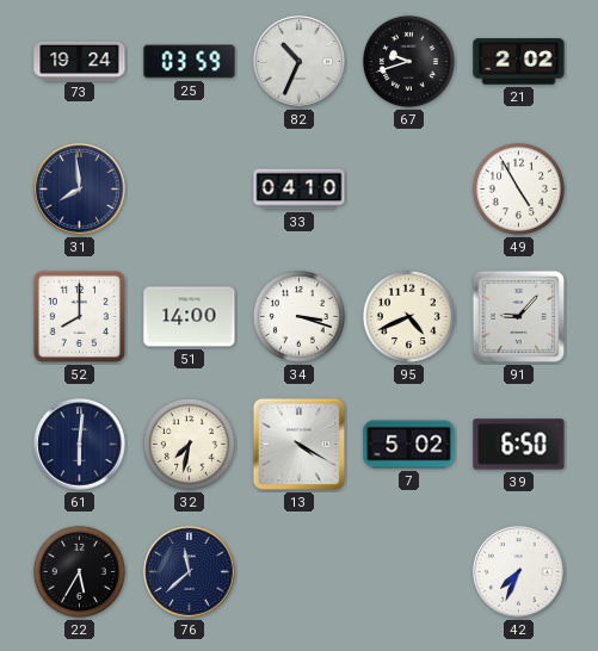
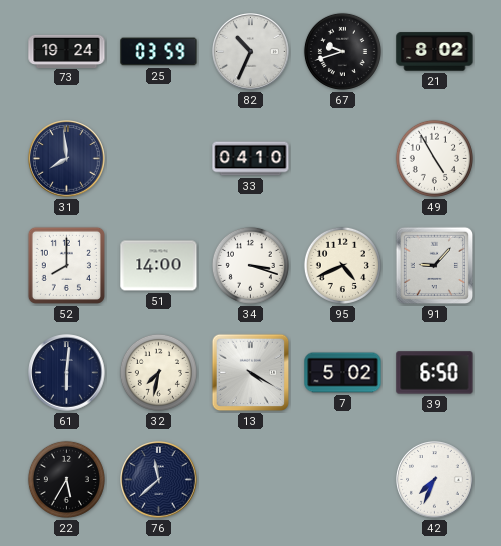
21: 2:02 -> 8:02
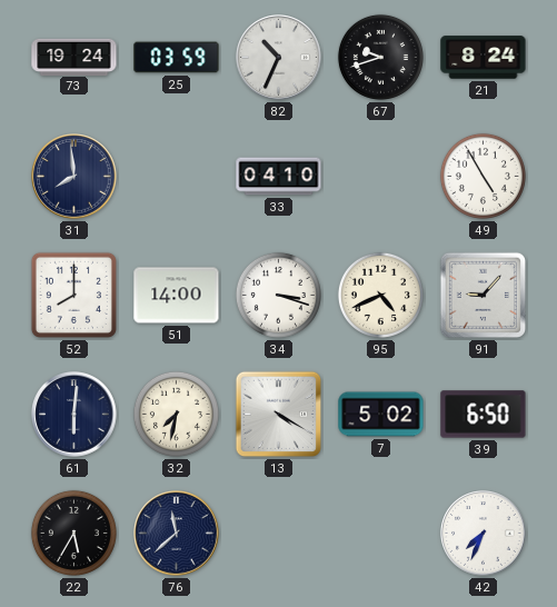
21: 8:02 -> 8:24
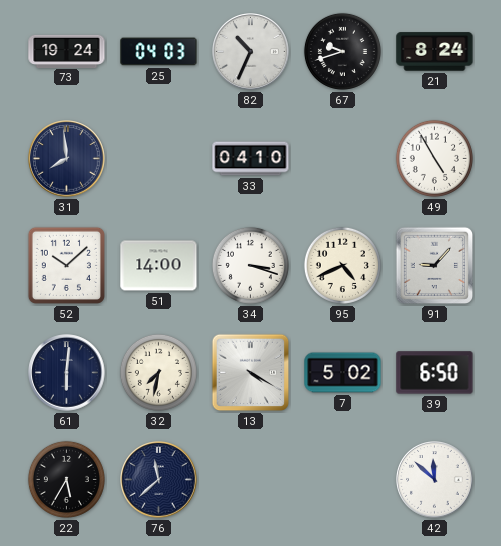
25: 03:59 -> 04:03
52: 8:00 -> 10:08
42: 7:34 -> 11:52
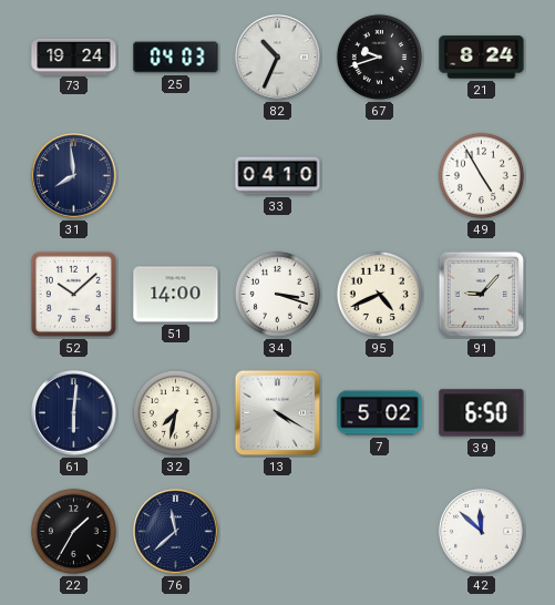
22: 5:35 -> 1:35
